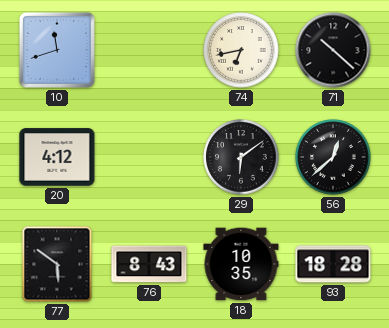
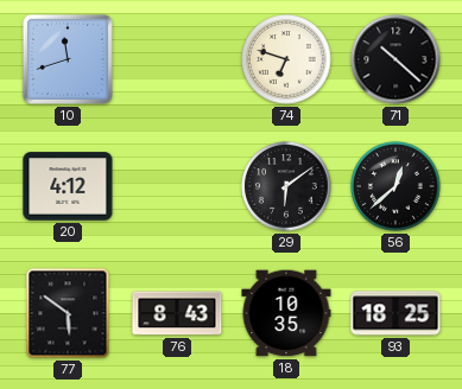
74: 6:43 -> 6:48
93: 18:28 -> 18:25
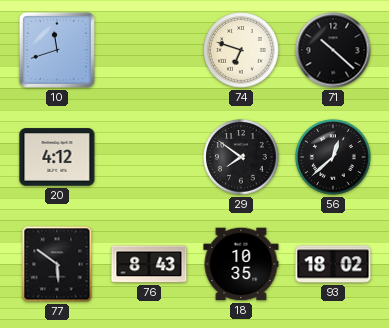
29: 6:09 -> 7:51
93: 18:25 -> 18:02
